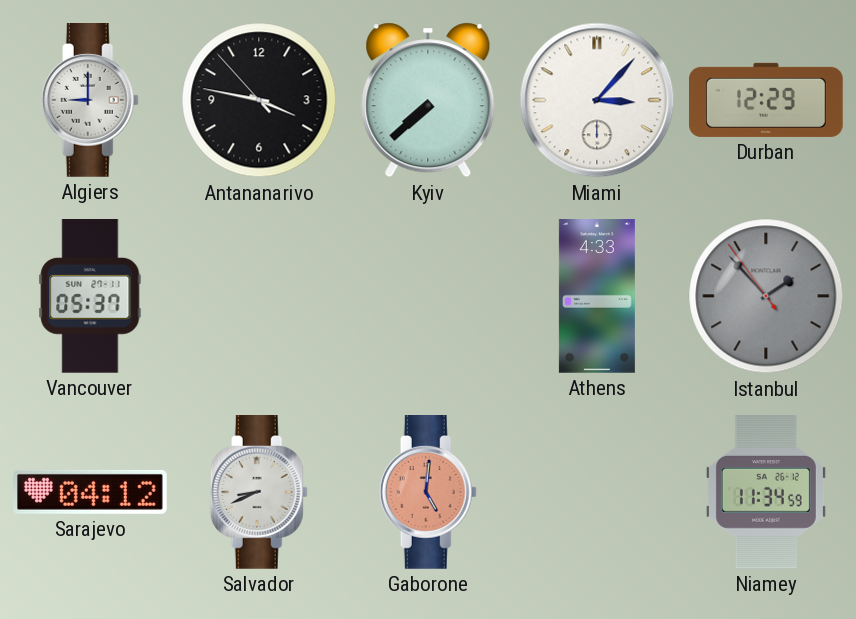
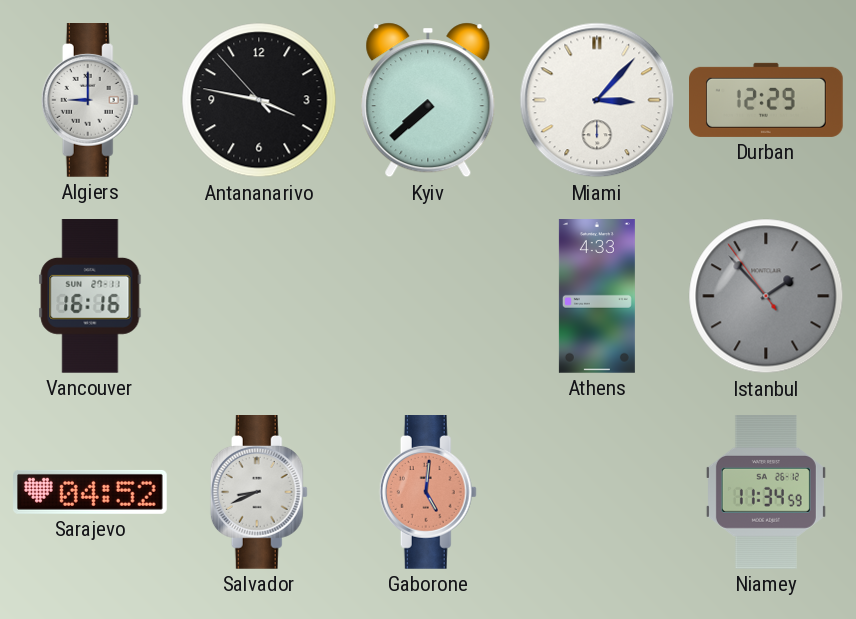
Vancouver: 05:37 -> 16:16
Sarajevo: 04:12 -> 04:52
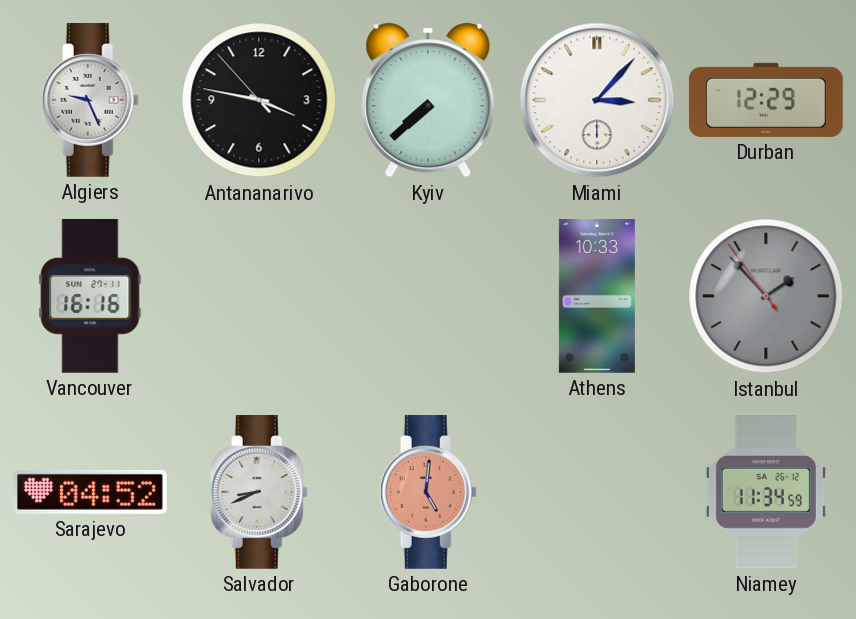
Algiers: 9:00 -> 9:26
Athens: 4:33 -> 10:33
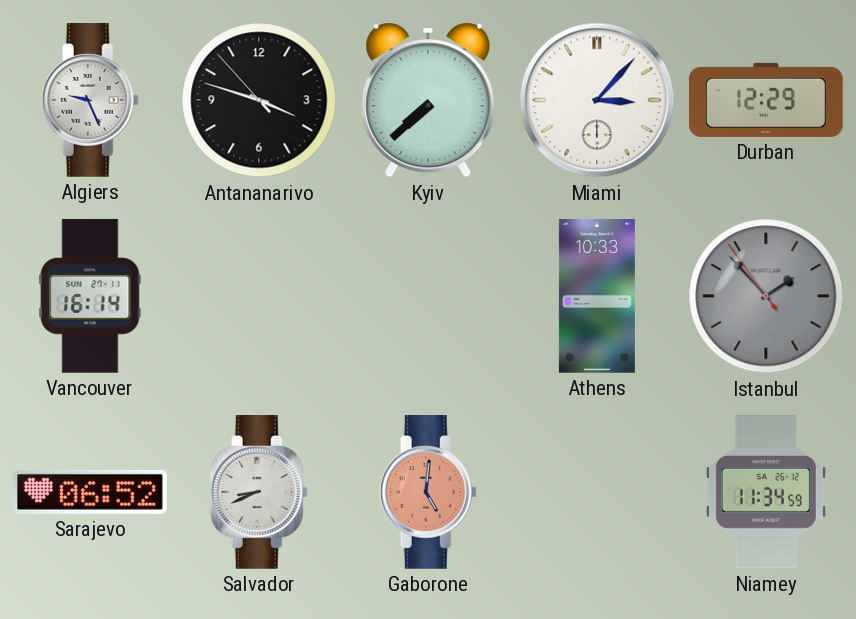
Antananarivo: 3:46 -> 3:47
Vancouver: 16:16 -> 16:14
Sarajevo: 04:52 -> 06:52
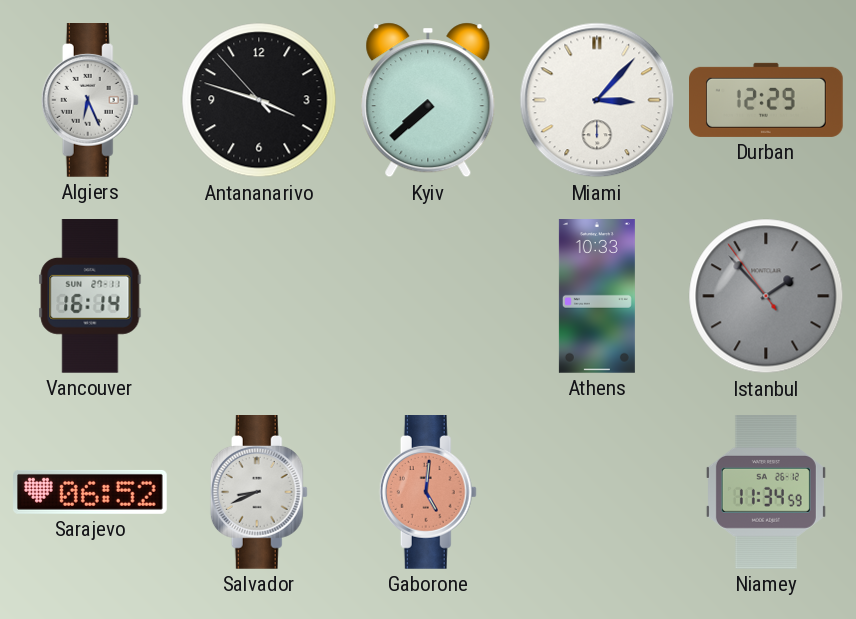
Algiers: 9:26 -> 6:26
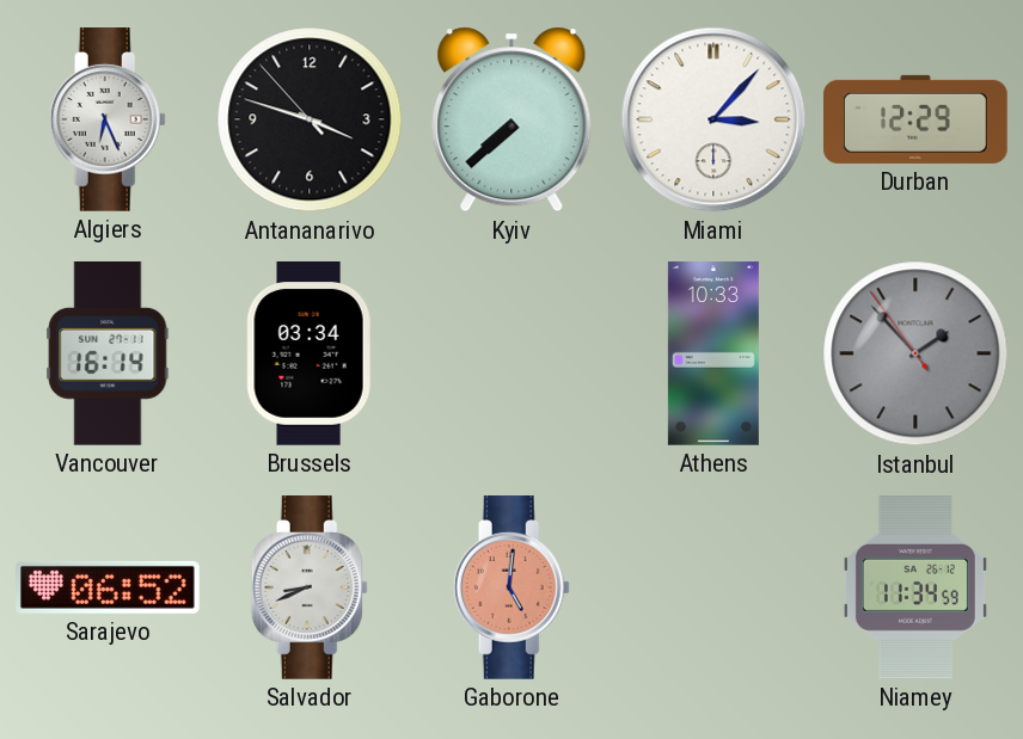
Brussels: none -> 03:34
